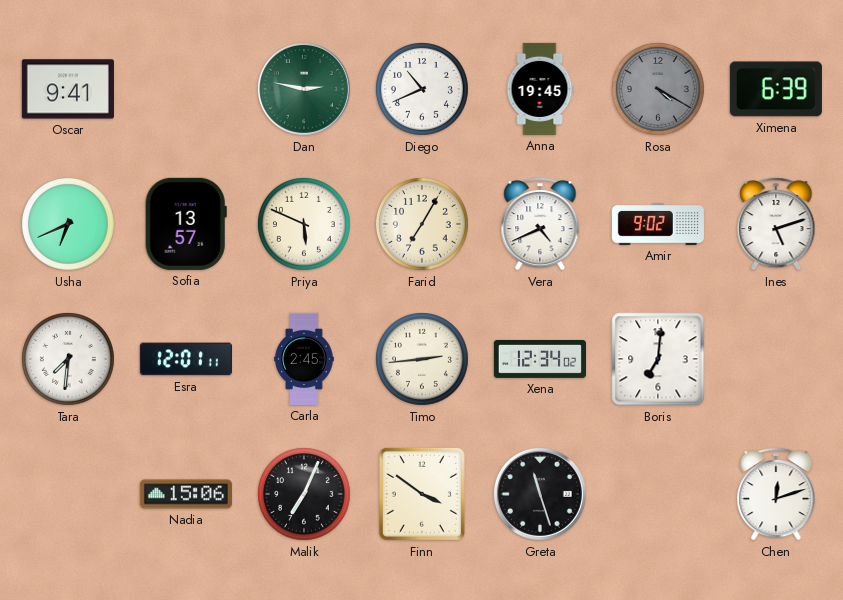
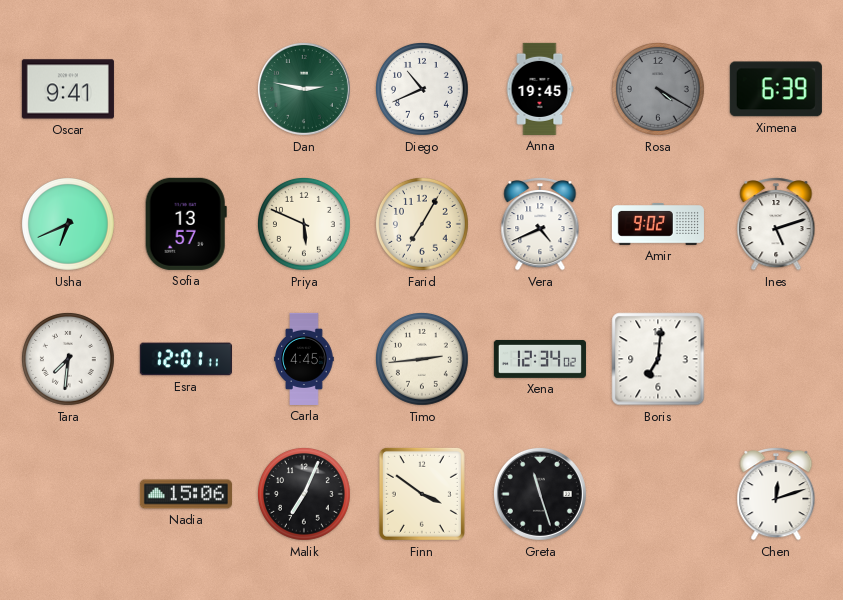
Carla: 2:45 -> 4:45
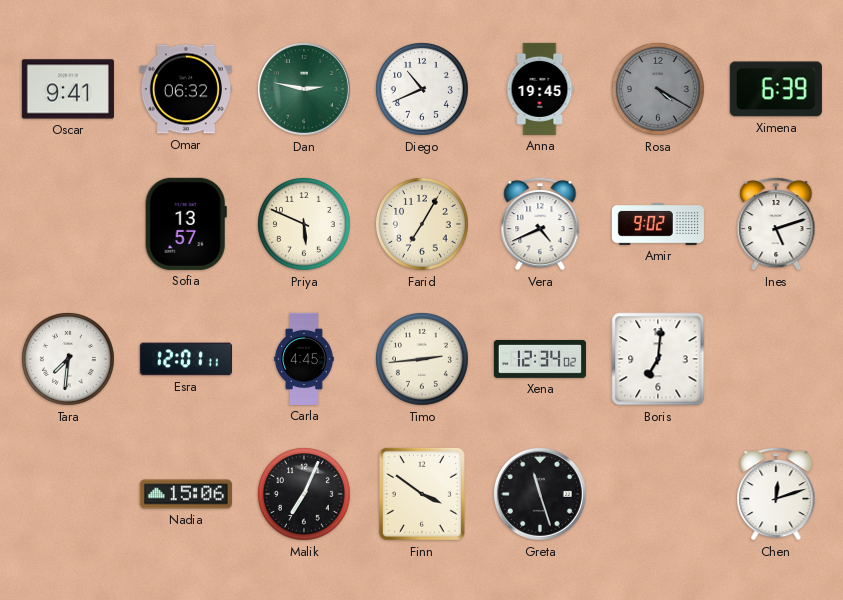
Omar: none -> 06:32
Usha: 6:41 -> none
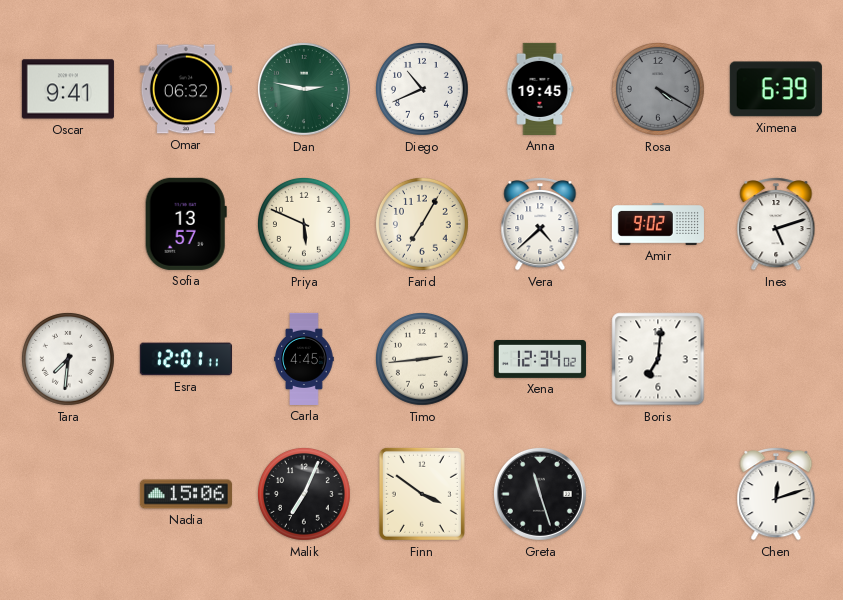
Vera: 4:41 -> 4:38
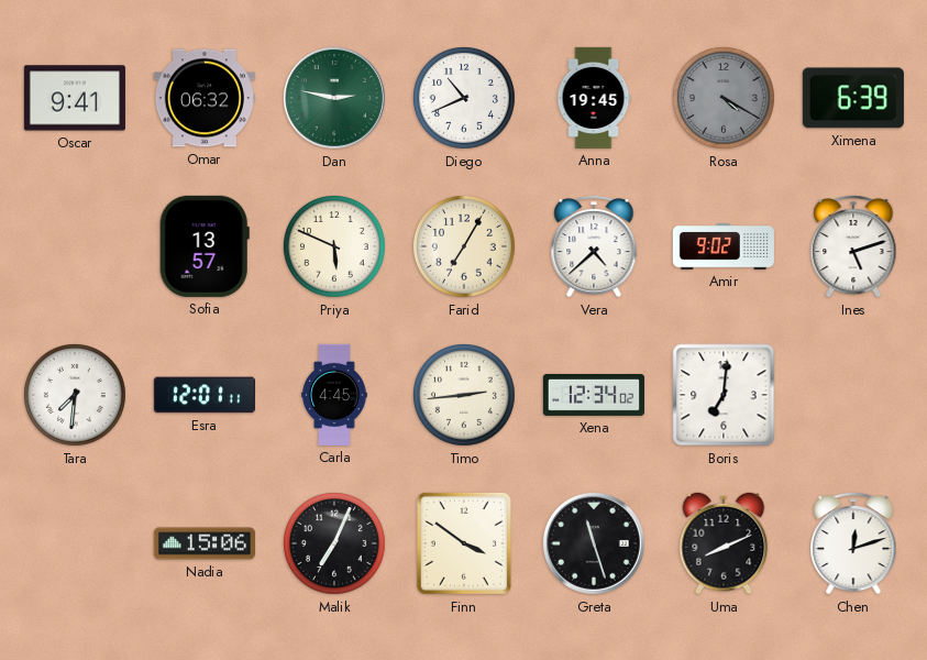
Uma: none -> 8:11
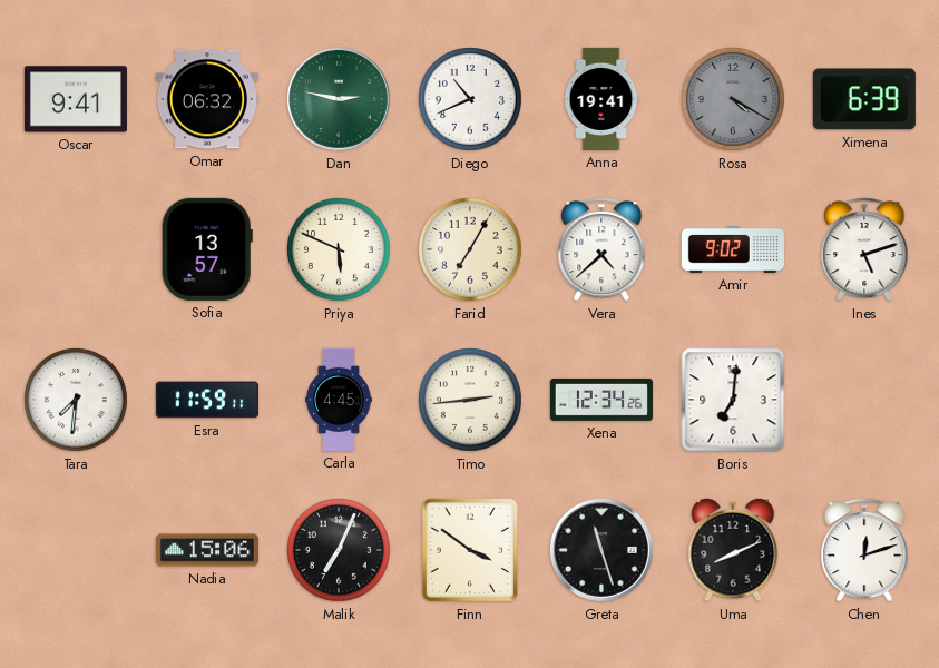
Anna: 19:45 -> 19:41
Esra: 12:01 -> 11:59
Xena: 12:34:02 -> 12:34:26
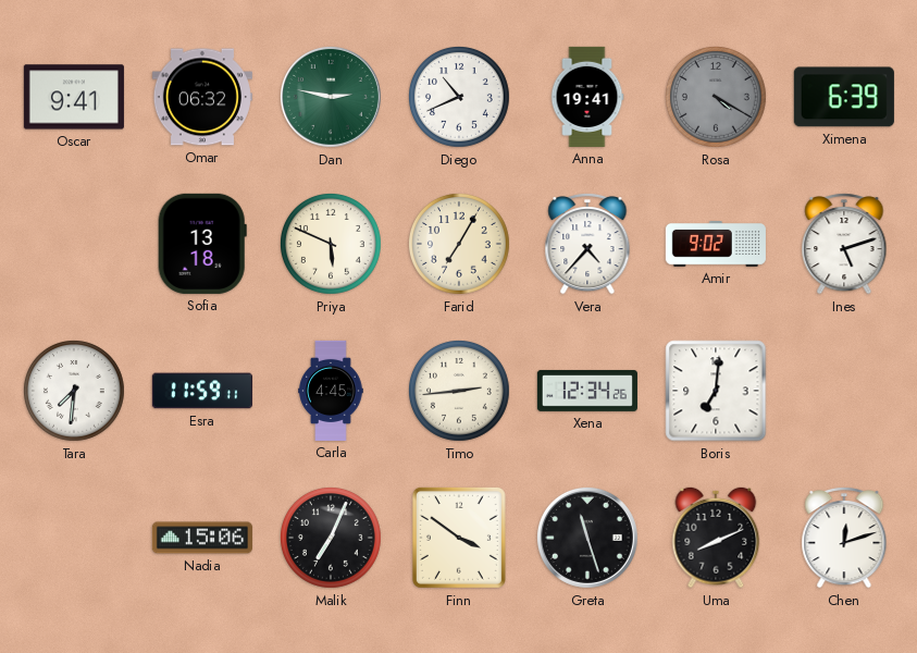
Sofia: 13:57 -> 13:18
Vera: 4:38 -> 4:37
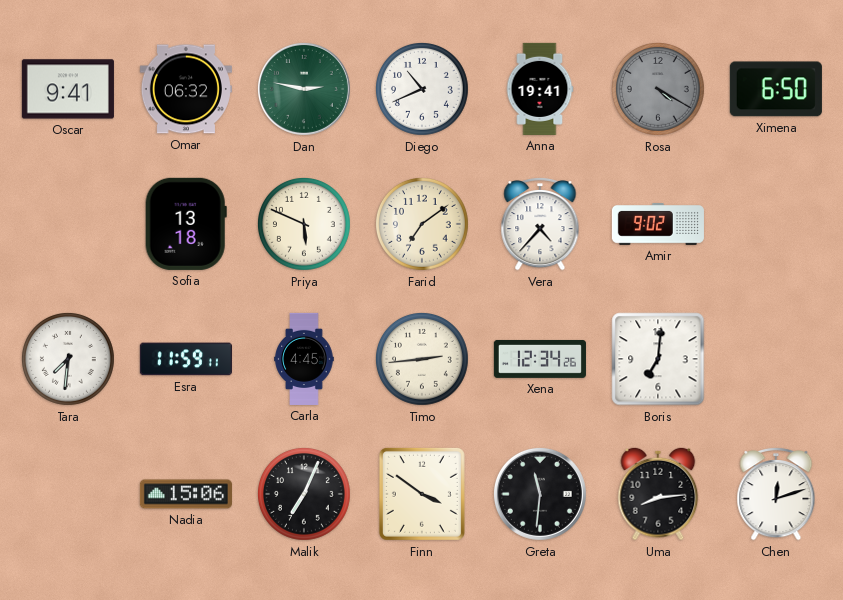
Ximena: 6:39 -> 6:50
Farid: 7:05 -> 7:09
Ines: 5:12 -> none
Greta: 11:27 -> 11:31
Uma: 8:11 -> 8:14
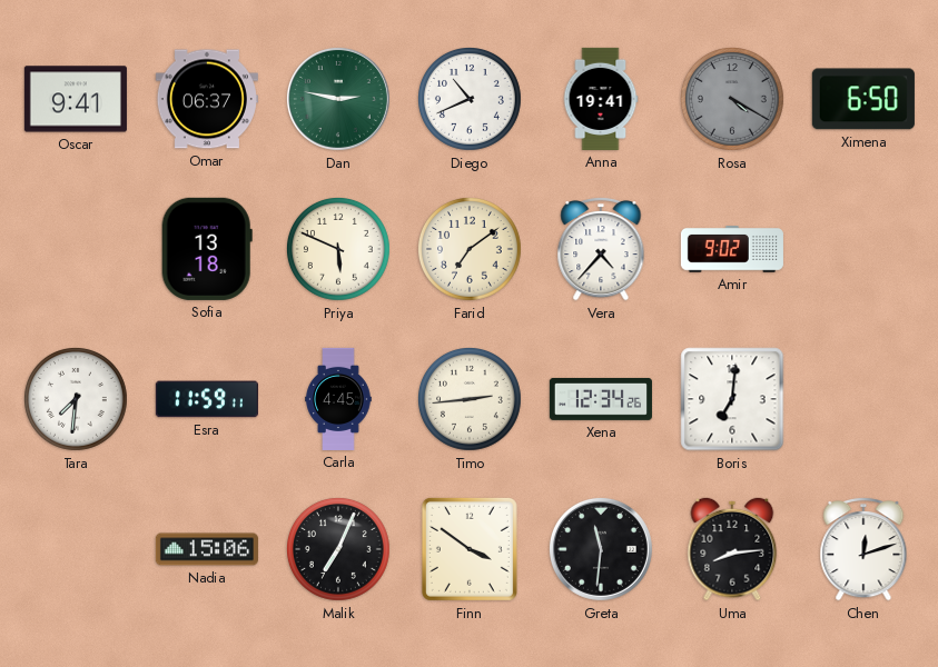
Omar: 06:32 -> 06:37
